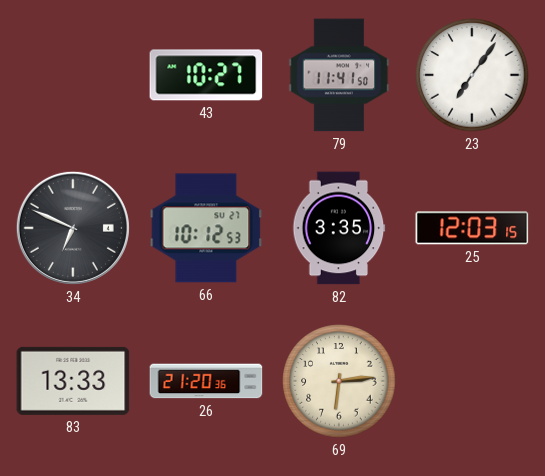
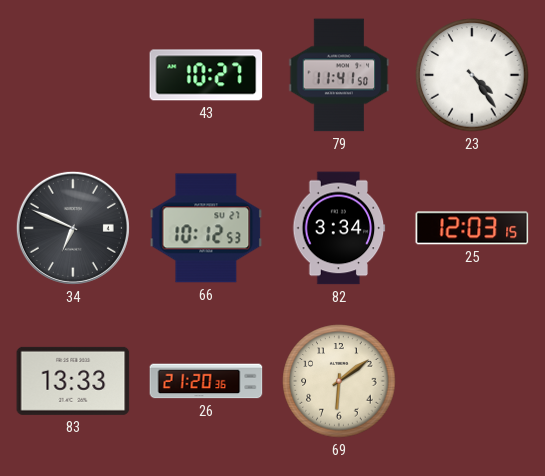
23: 7:06 -> 4:24
82: 3:35 -> 3:34
69: 6:14 -> 6:09
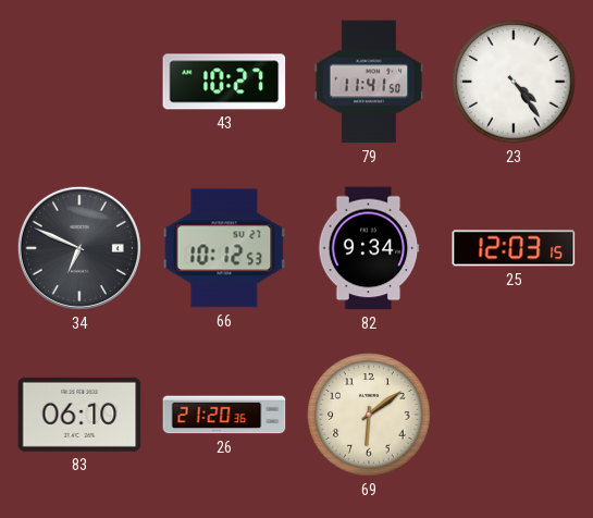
82: 3:34 -> 9:34
83: 13:33 -> 06:10
